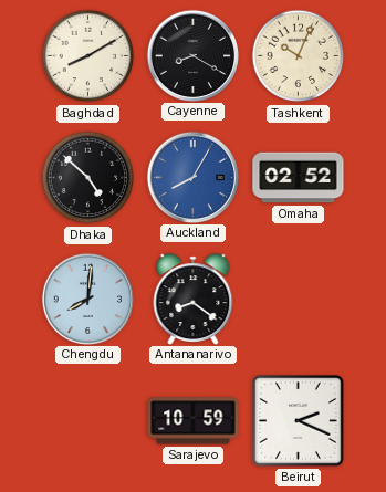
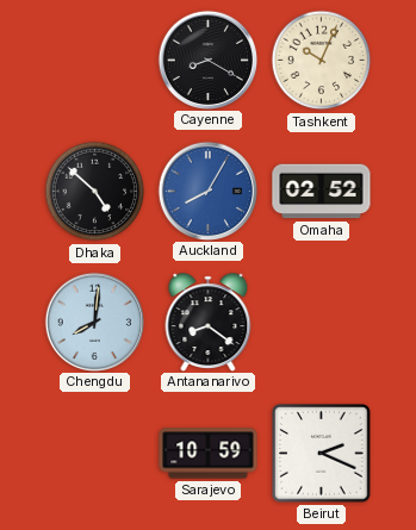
Baghdad: 8:10 -> none
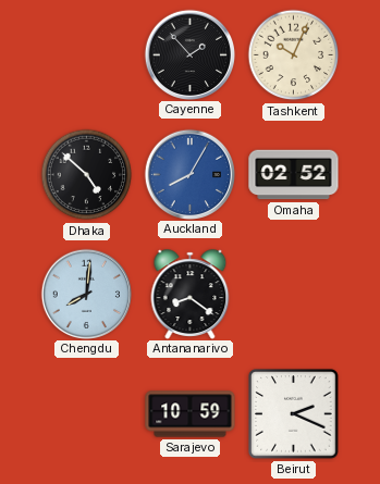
Cayenne: 8:20 -> 1:53
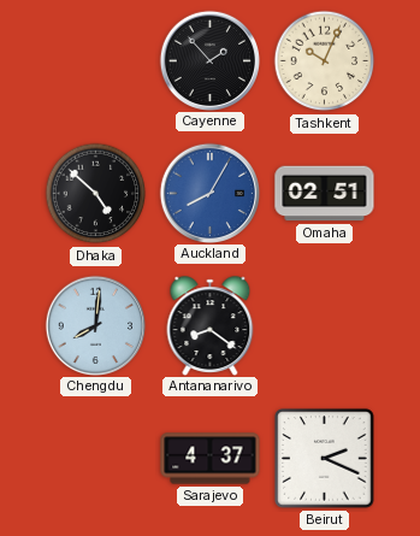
Omaha: 02:52 -> 02:51
Sarajevo: 10:59 -> 4:37
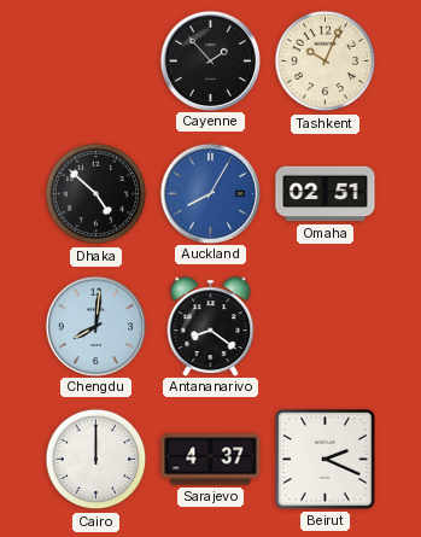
Cairo: none -> 12:00
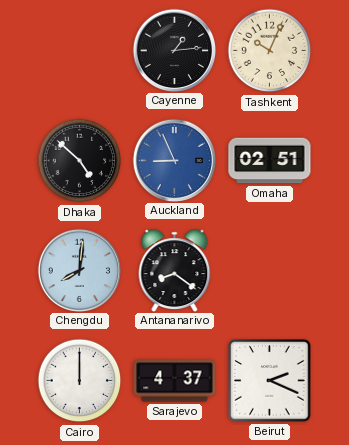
Cayenne: 1:53 -> 1:14
Auckland: 8:05 -> 8:56
